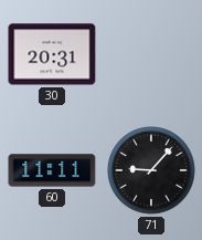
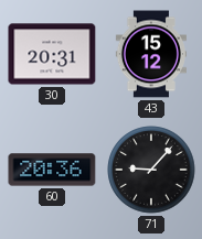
43: none -> 15:12
60: 11:11 -> 20:36
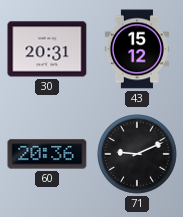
71: 9:07 -> 9:11
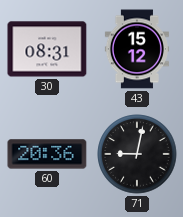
30: 20:31 -> 08:31
71: 9:11 -> 9:02
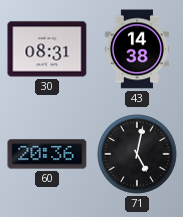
43: 15:12 -> 14:38
71: 9:02 -> 5:02
